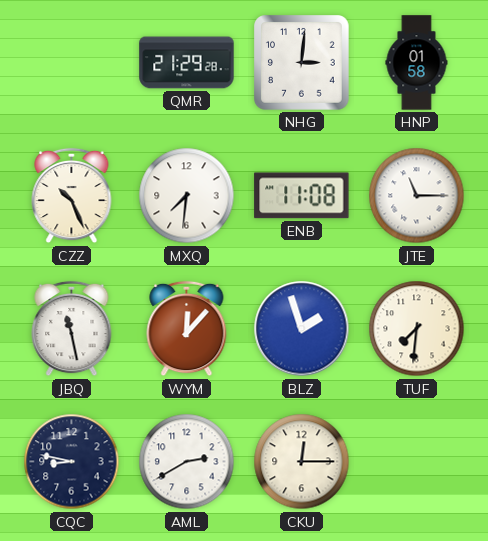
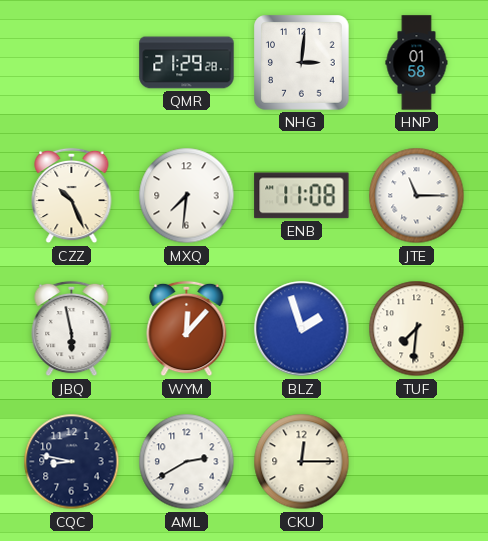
JBQ: 11:28 -> 5:58
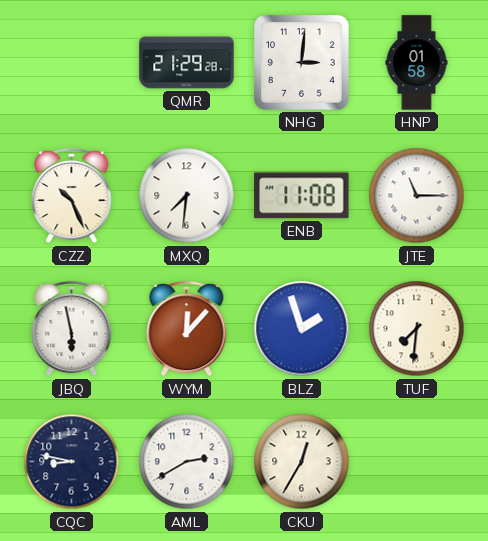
CKU: 12:15 -> 12:35
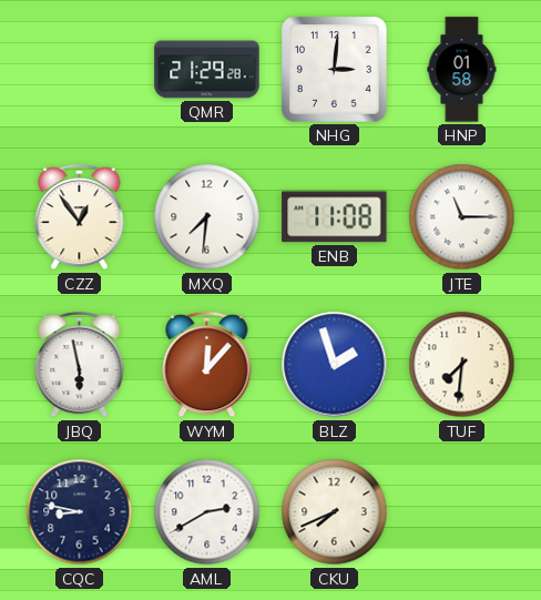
CZZ: 10:26 -> 12:54
CKU: 12:35 -> 7:41
